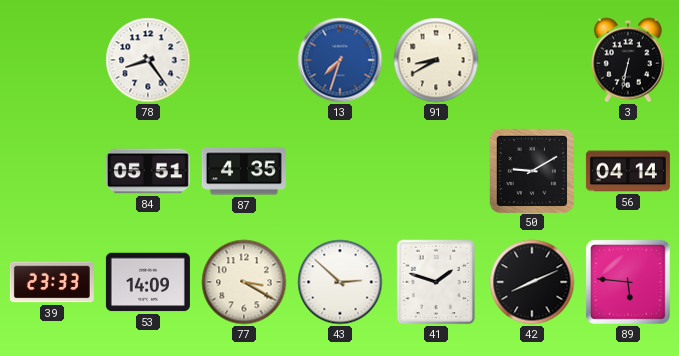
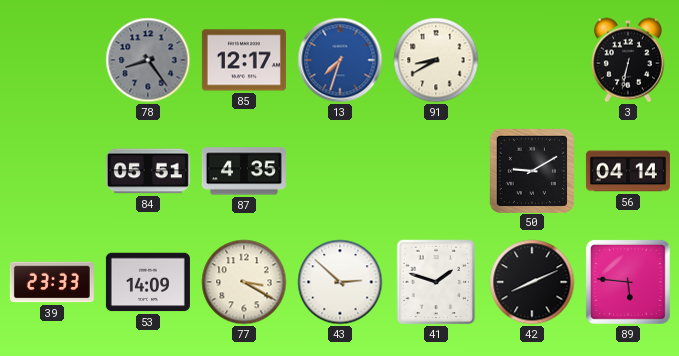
78 dial: white -> grey
85: none -> 12:17
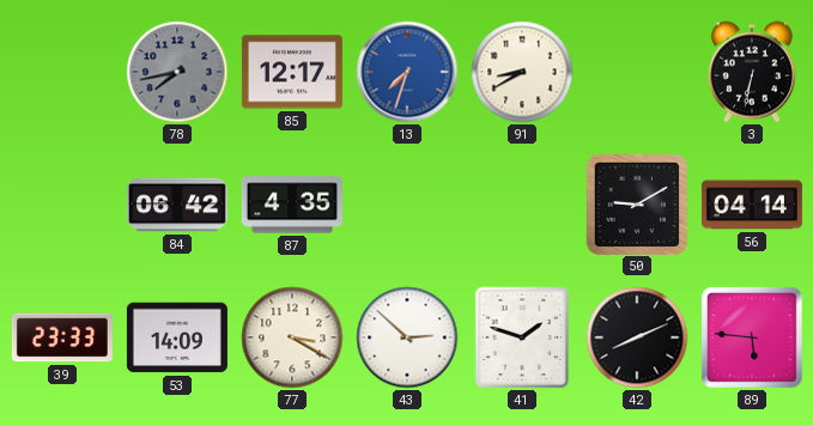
78: 8:24 -> 7:43
84: 05:51 -> 06:42
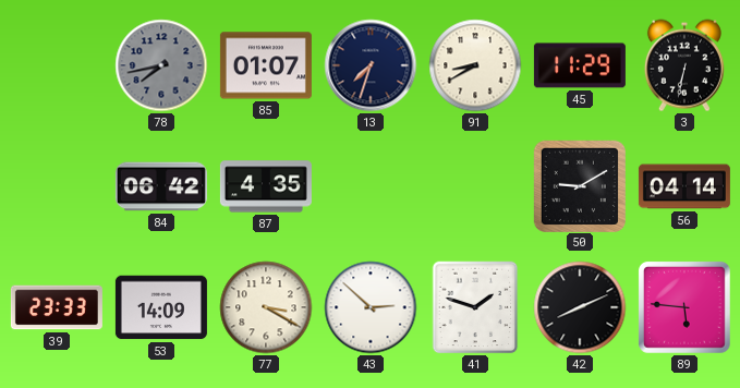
85: 12:17 -> 01:07
13 dial: blue -> navy
45: none -> 11:29
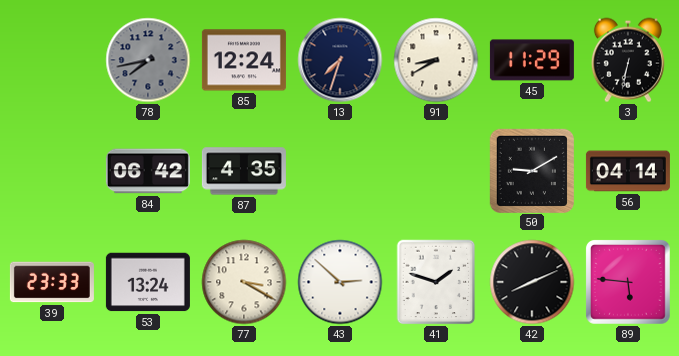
85: 01:07 -> 12:24
53: 14:09 -> 13:24
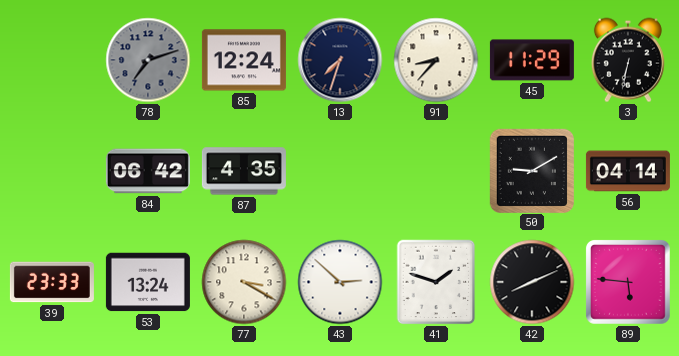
78: 7:43 -> 7:12
91: 8:40 -> 8:37
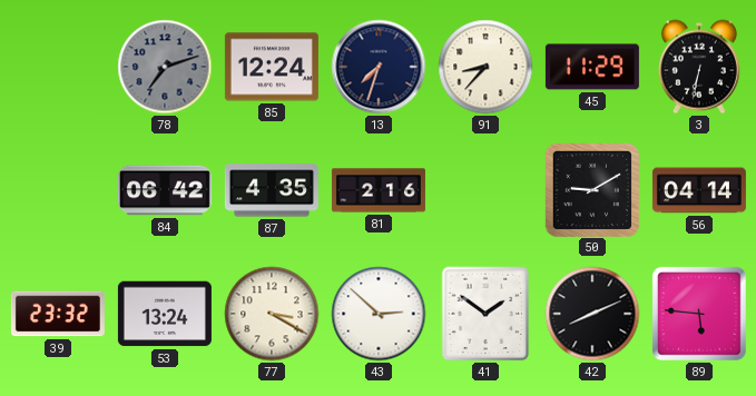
81: none -> 2:16
39: 23:33 -> 23:32
41: 1:48 -> 1:51
